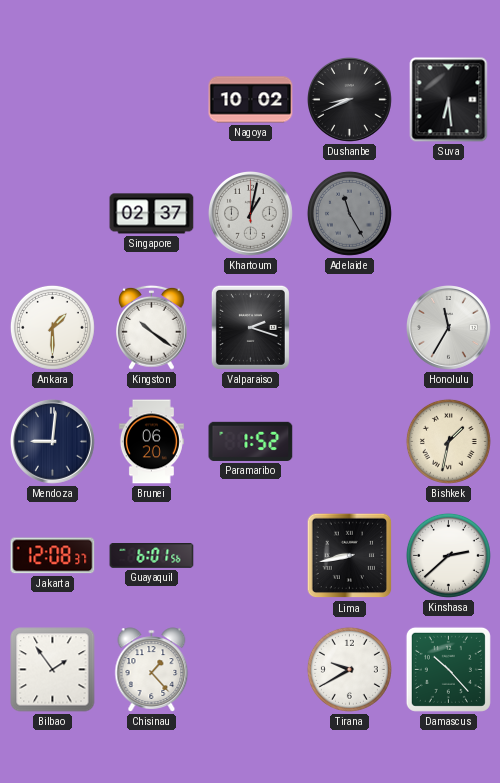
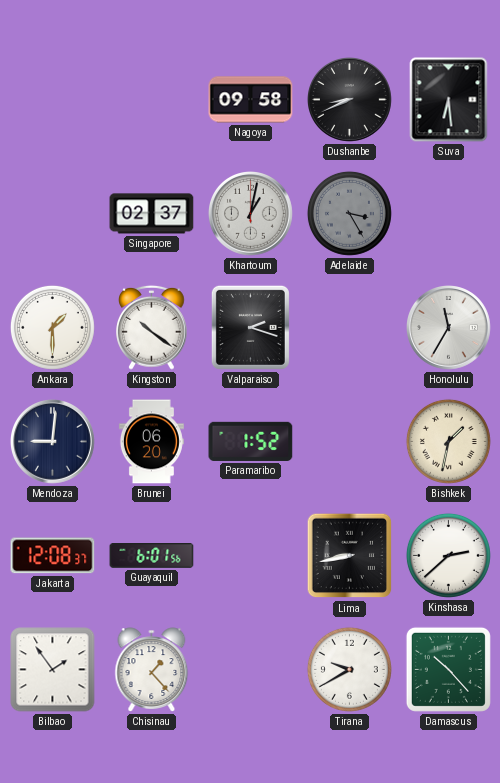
Nagoya: 10:02 -> 09:58
Adelaide: 11:25 -> 3:25
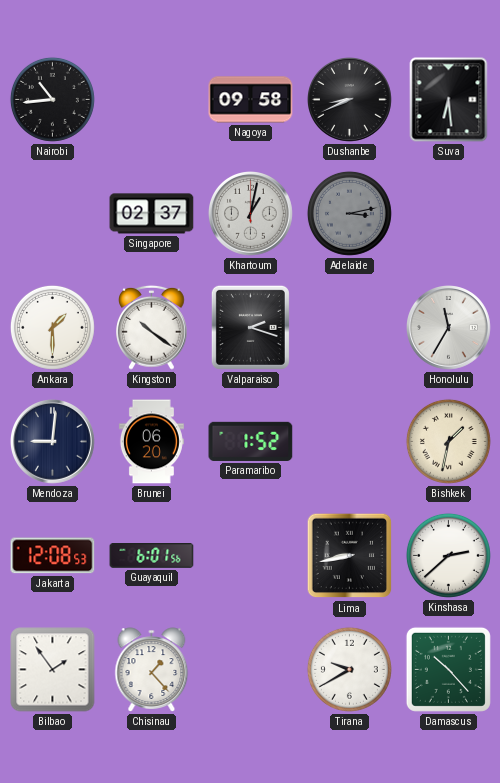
Nairobi: none -> 10:44
Adelaide: 3:25 -> 3:13
Jakarta: 12:08:37 -> 12:08:53
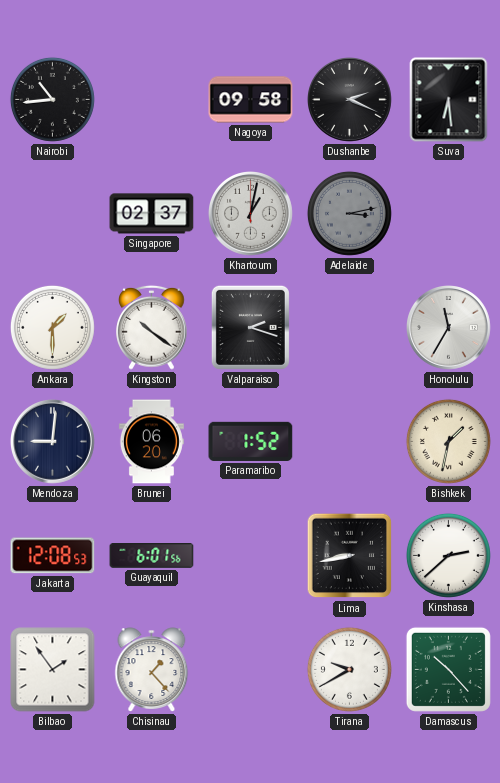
Dushanbe: 8:41 -> 2:19
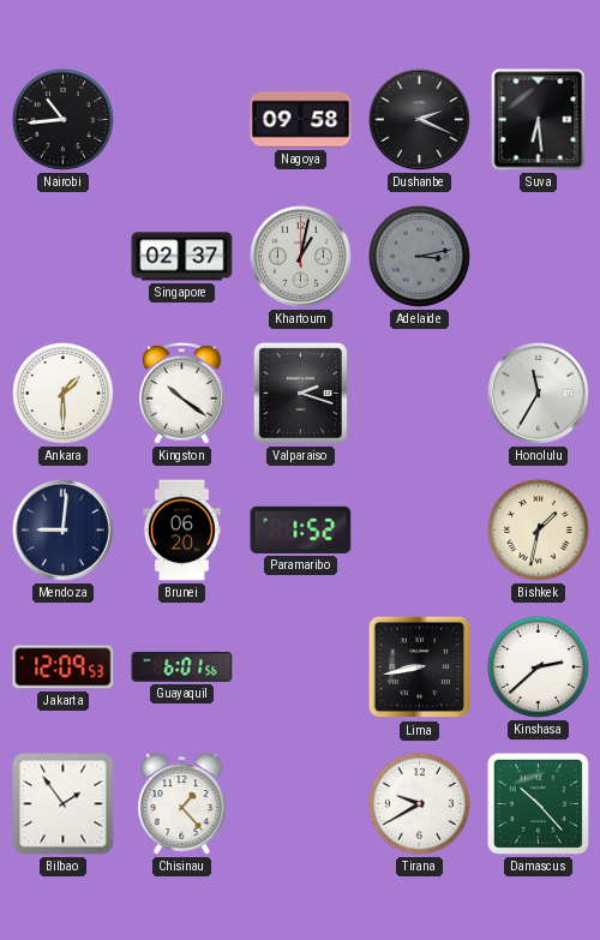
Jakarta: 12:08 -> 12:09
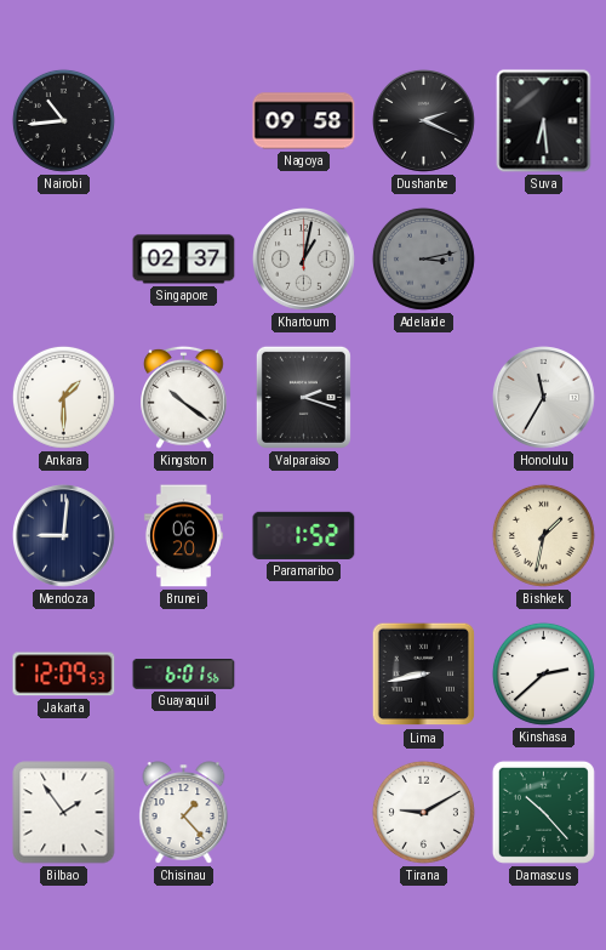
Tirana: 9:40 -> 9:10
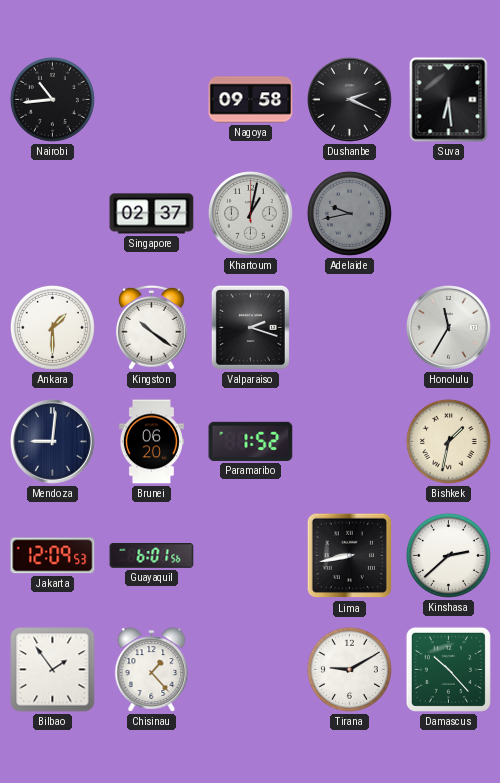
Adelaide: 3:13 -> 9:43
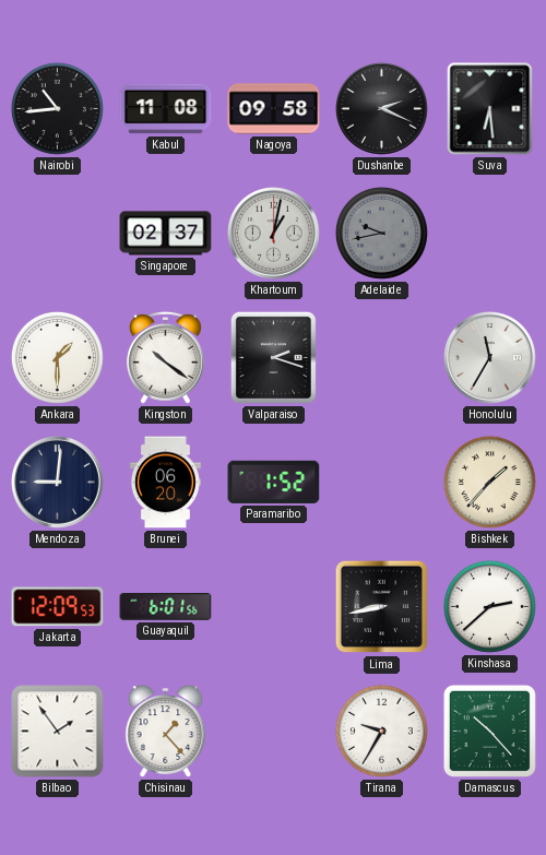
Kabul: none -> 11:08
Bishkek: 1:32 -> 1:37
Tirana: 9:10 -> 9:35
